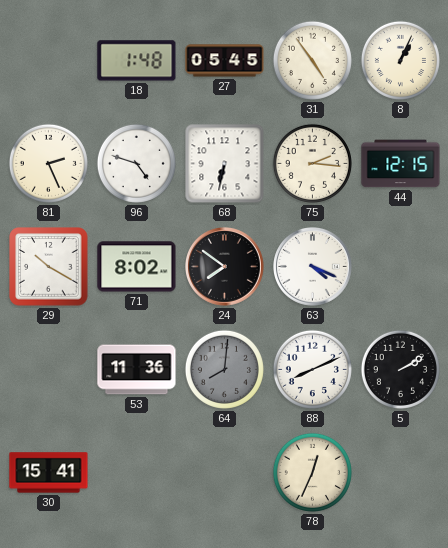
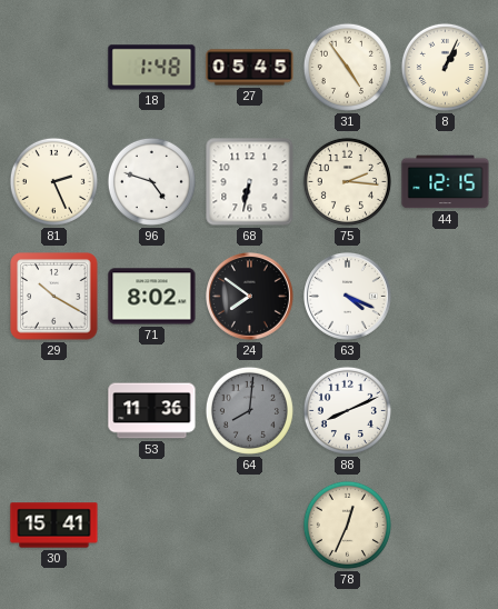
5: 2:10 -> none
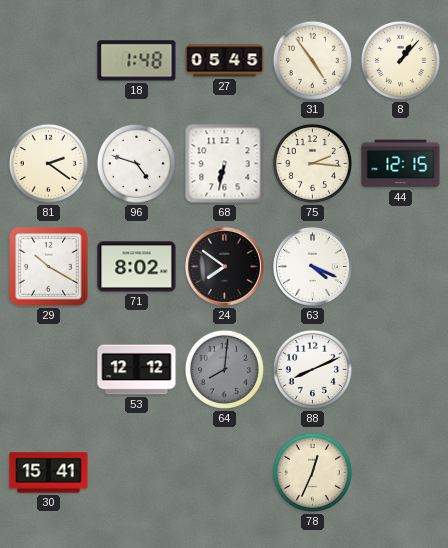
8: 1:04 -> 1:07
81: 2:26 -> 2:21
53: 11:36 -> 12:12
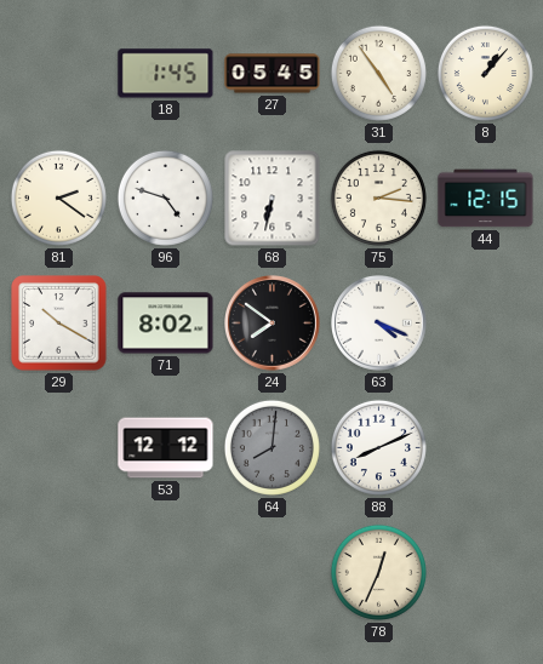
18: 1:48 -> 1:45
30: 15:41 -> none
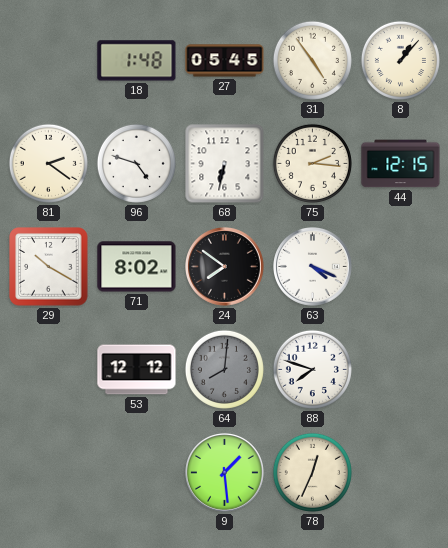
18: 1:45 -> 1:48
88: 8:11 -> 7:48
9: none -> 1:29
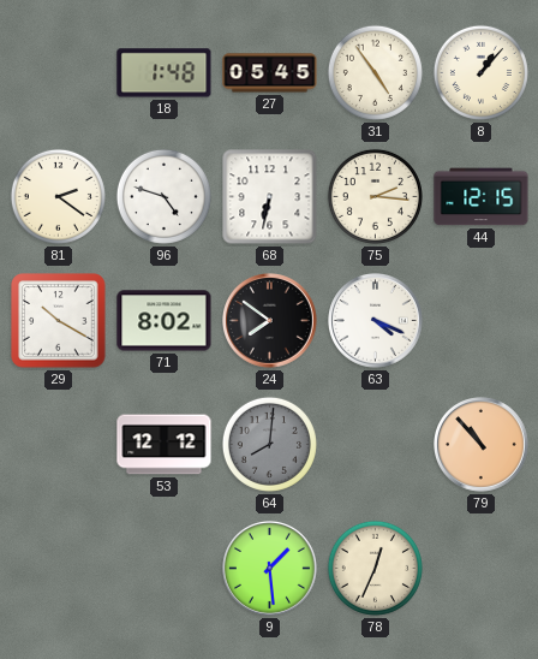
88: 7:48 -> none
79: none -> 10:53
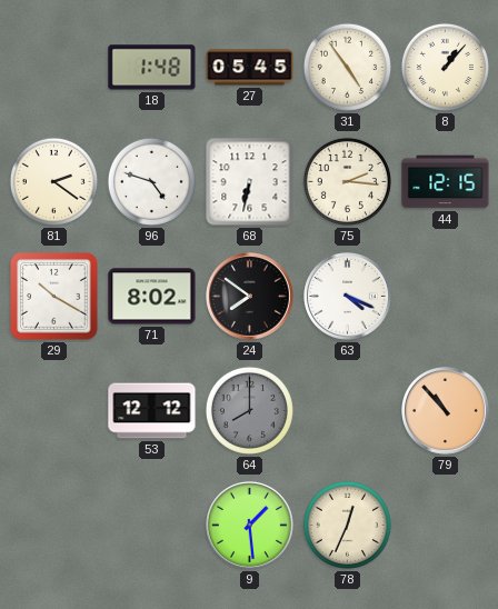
64: 8:01 -> 8:00
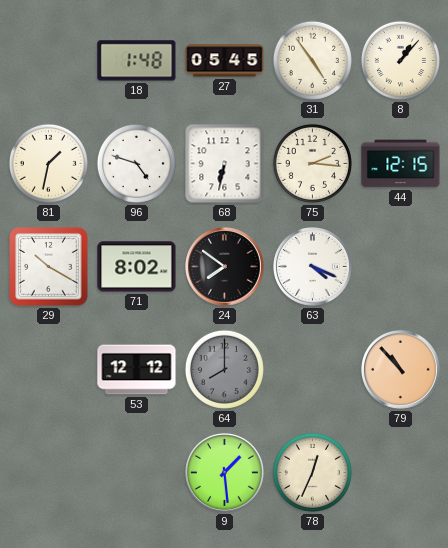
81: 2:21 -> 1:32
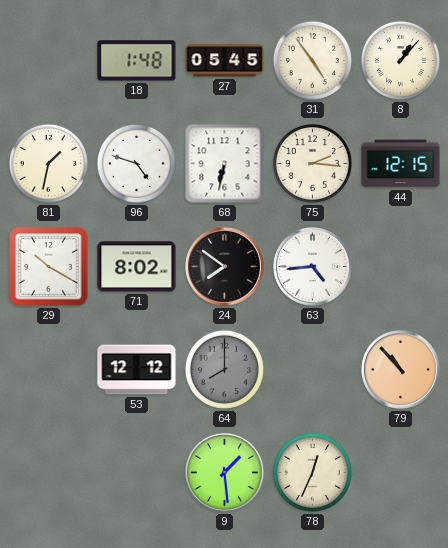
63: 4:19 -> 4:44
